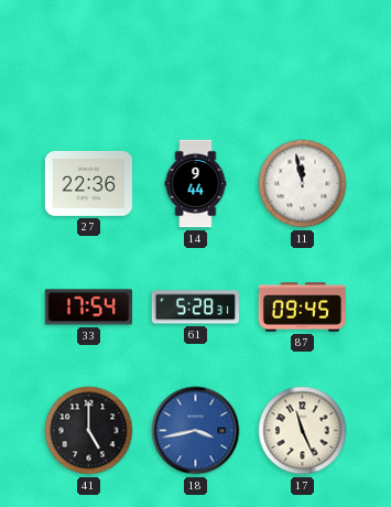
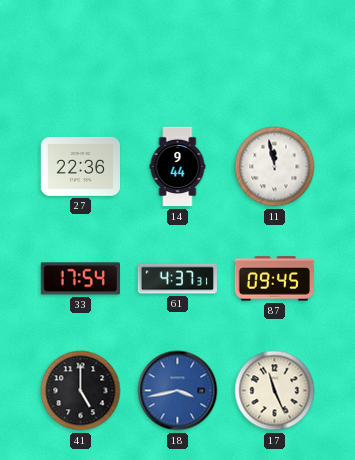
61: 5:28 -> 4:37
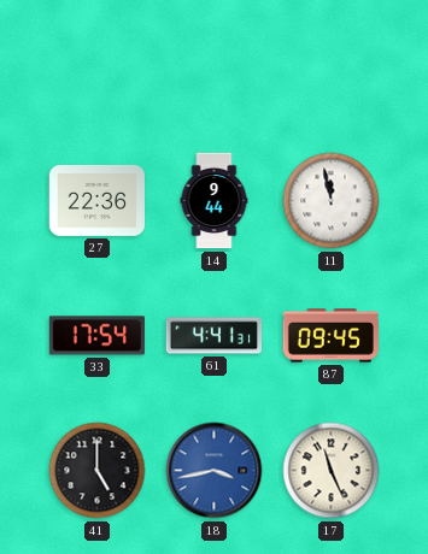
61: 4:37 -> 4:41
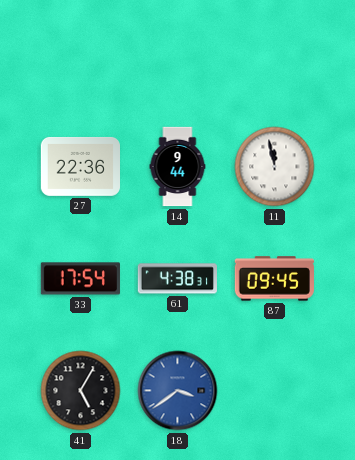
61: 4:41 -> 4:38
41: 5:00 -> 5:05
18: 3:43 -> 3:39
17: 11:26 -> none
